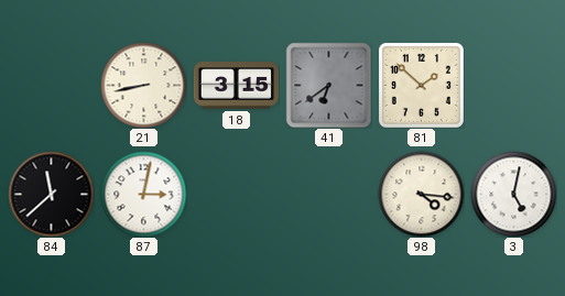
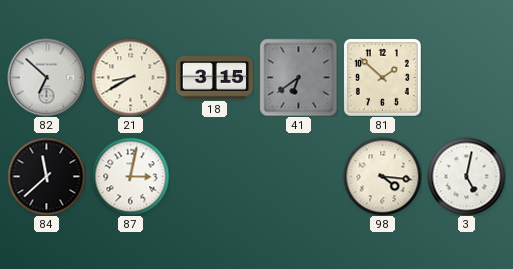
82: none -> 6:52
21: 8:43 -> 8:40
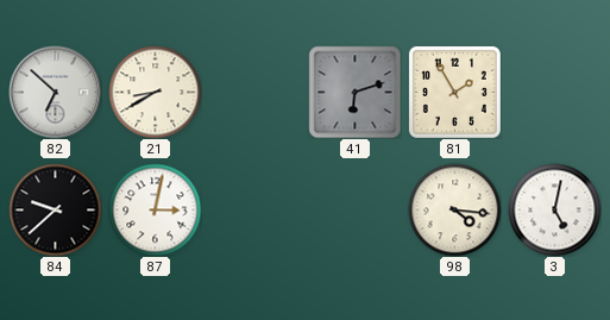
18: 3:15 -> none
41: 6:39 -> 6:12
81: 1:52 -> 1:55
84: 11:38 -> 9:38
